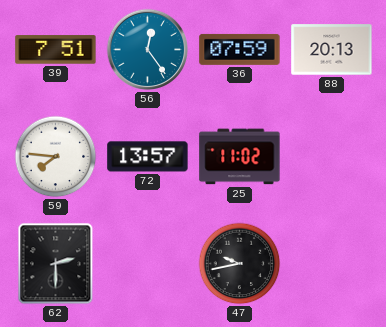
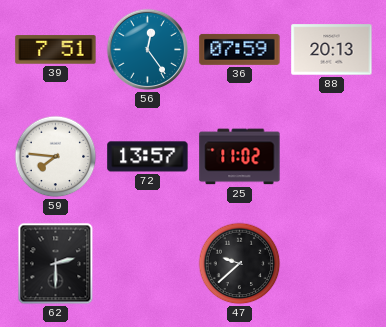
47: 9:43 -> 9:38
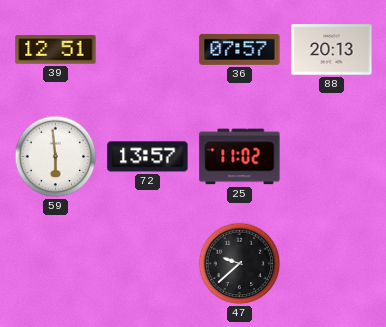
39: 7:51 -> 12:51
56: 12:24 -> none
36: 07:59 -> 07:57
59: 7:46 -> 5:59
62: 2:30 -> none
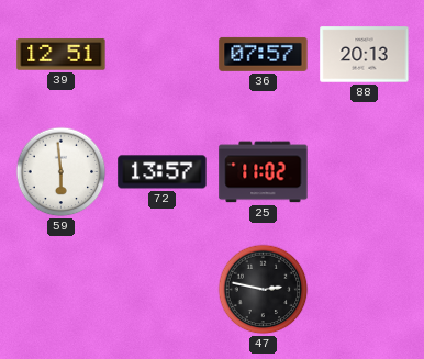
47: 9:38 -> 2:47
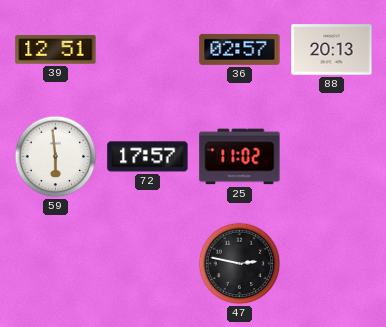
36: 07:57 -> 02:57
72: 13:57 -> 17:57
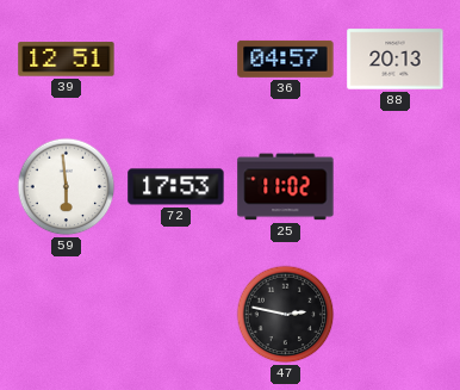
36: 02:57 -> 04:57
72: 17:57 -> 17:53
